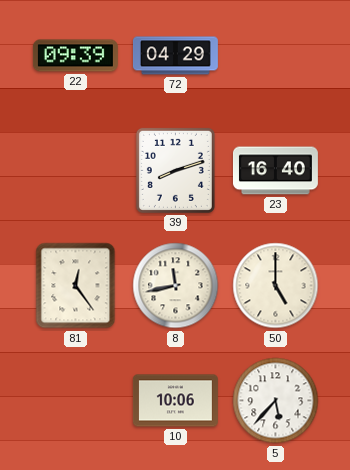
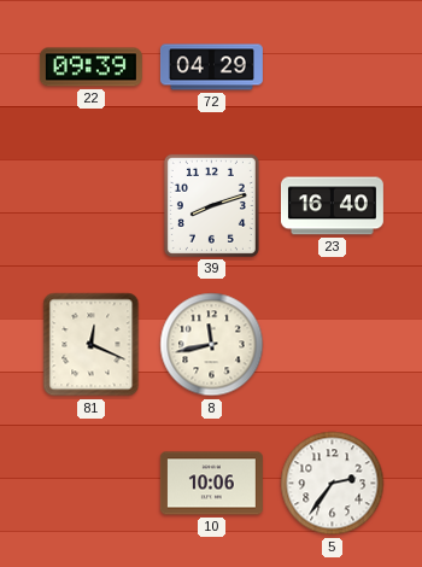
81: 12:24 -> 12:19
50: 5:00 -> none
5: 5:37 -> 2:36
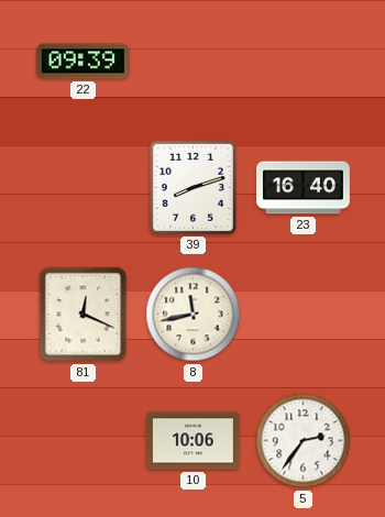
72: 04:29 -> none
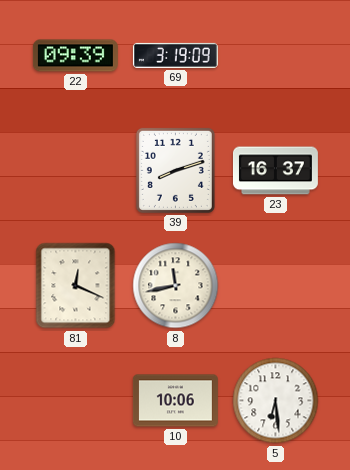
69: none -> 3:19
23: 16:40 -> 16:37
5: 2:36 -> 6:29
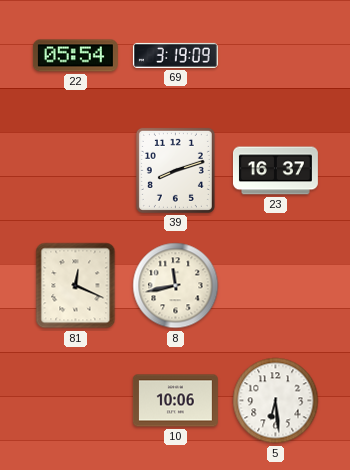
22: 09:39 -> 05:54
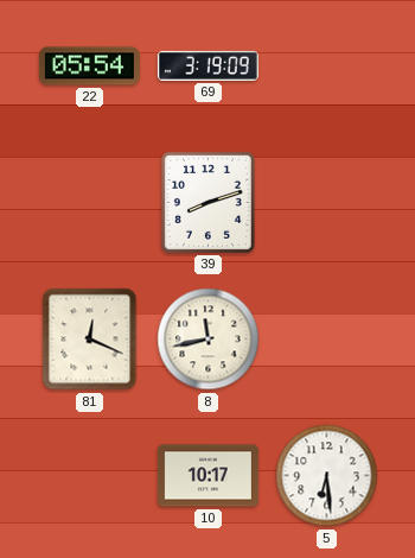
23: 16:37 -> none
10: 10:06 -> 10:17
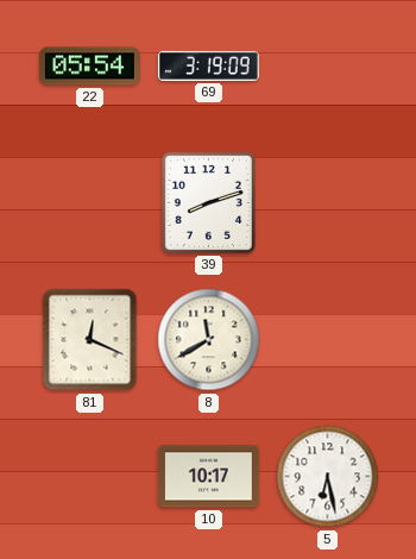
8: 11:43 -> 11:40
5: 6:29 -> 6:28
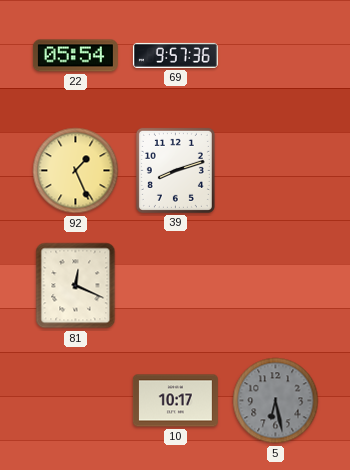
69: 3:19 -> 9:57
92: none -> 1:26
8: 11:40 -> none
5 dial: white -> grey
